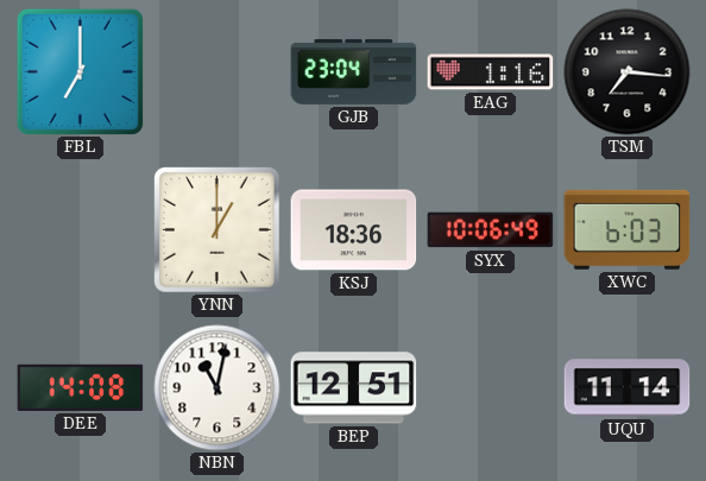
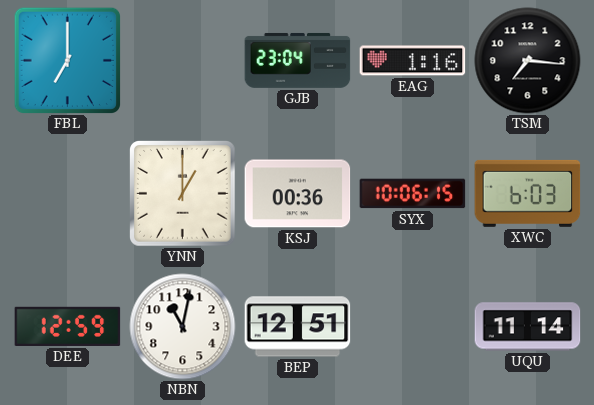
KSJ: 18:36 -> 00:36
SYX: 10:06:49 -> 10:06:15
DEE: 14:08 -> 12:59
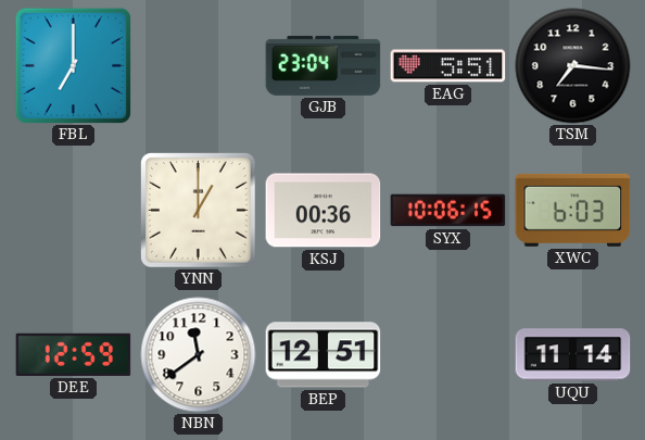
EAG: 1:16 -> 5:51
NBN: 11:02 -> 11:39
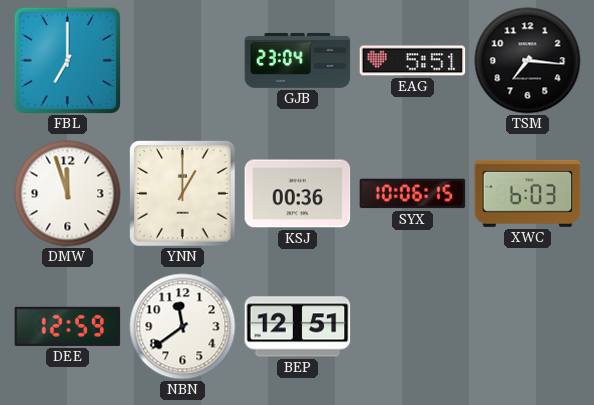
DMW: none -> 11:57
UQU: 11:14 -> none
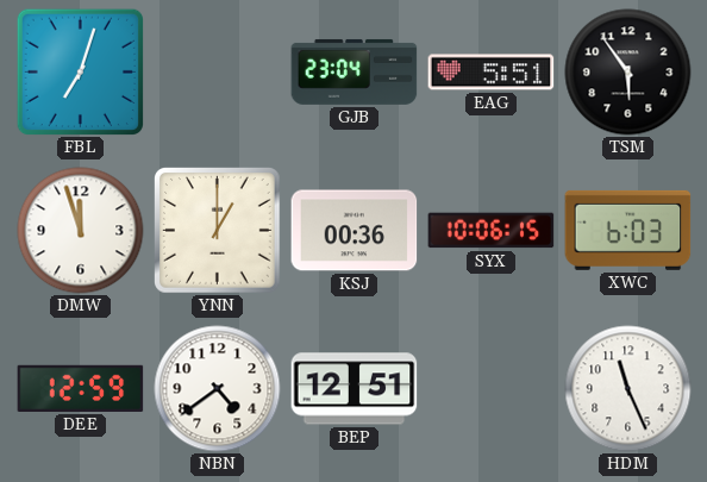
FBL: 7:00 -> 7:03
TSM: 7:16 -> 5:54
NBN: 11:39 -> 4:39
HDM: none -> 11:26
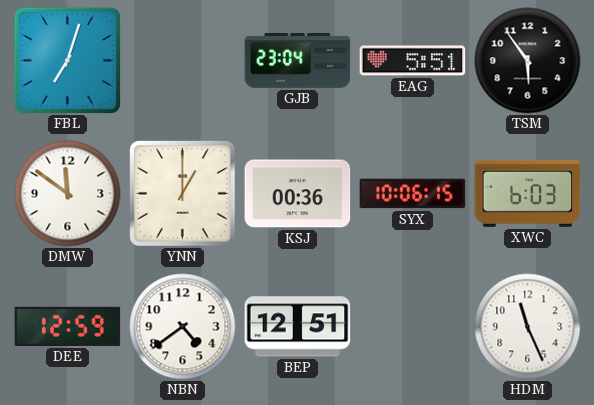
DMW: 11:57 -> 11:51
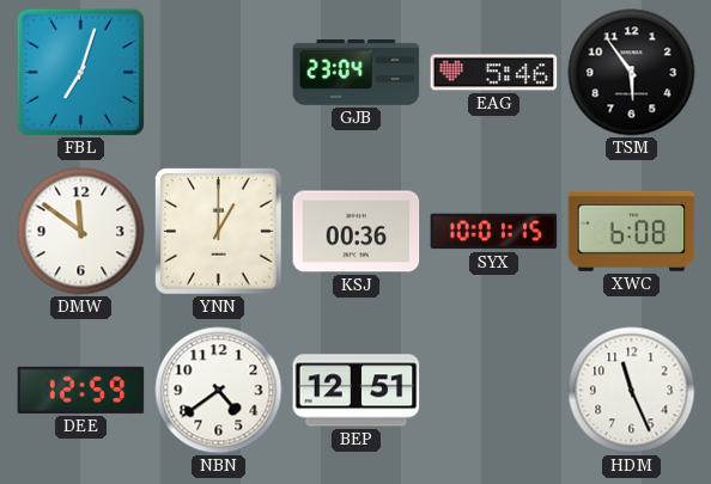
EAG: 5:51 -> 5:46
SYX: 10:06 -> 10:01
XWC: 6:03 -> 6:08
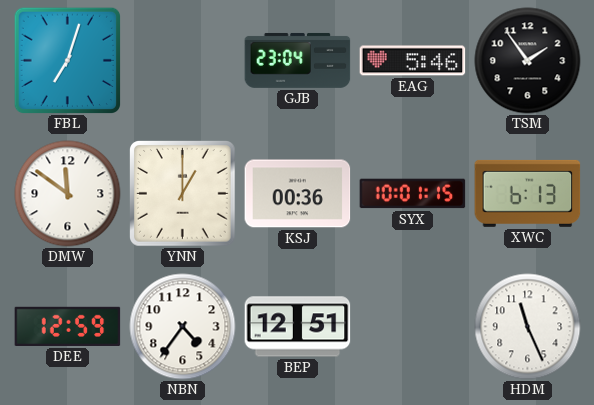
TSM: 5:54 -> 1:54
XWC: 6:08 -> 6:13
NBN: 4:39 -> 4:36
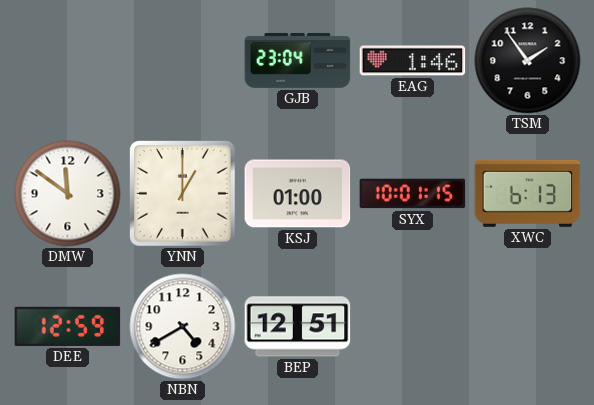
FBL: 7:03 -> none
EAG: 5:46 -> 1:46
KSJ: 00:36 -> 01:00
NBN: 4:36 -> 4:40
HDM: 11:26 -> none
